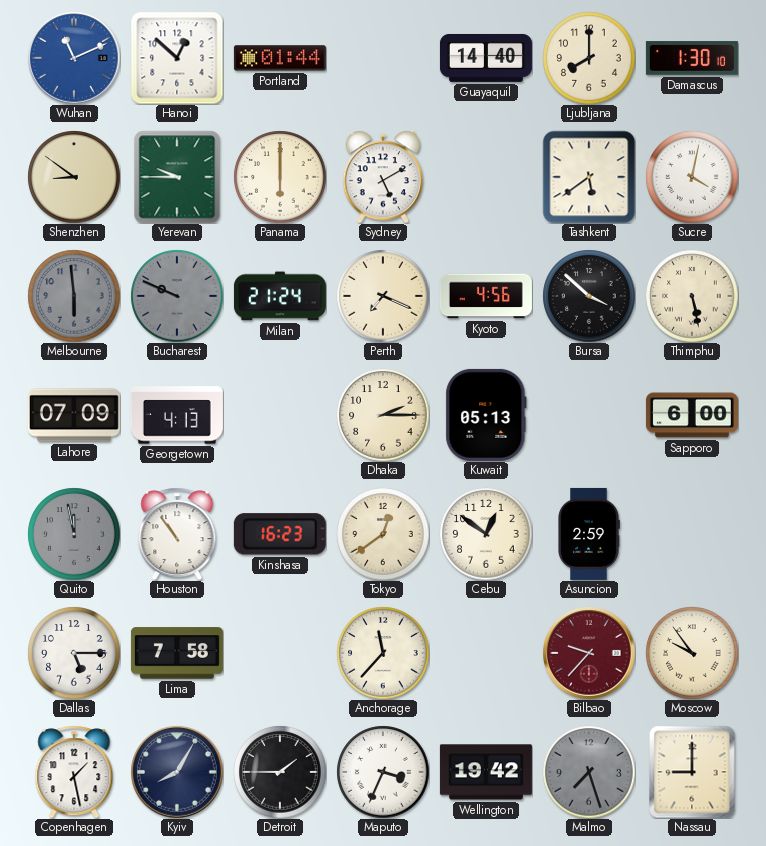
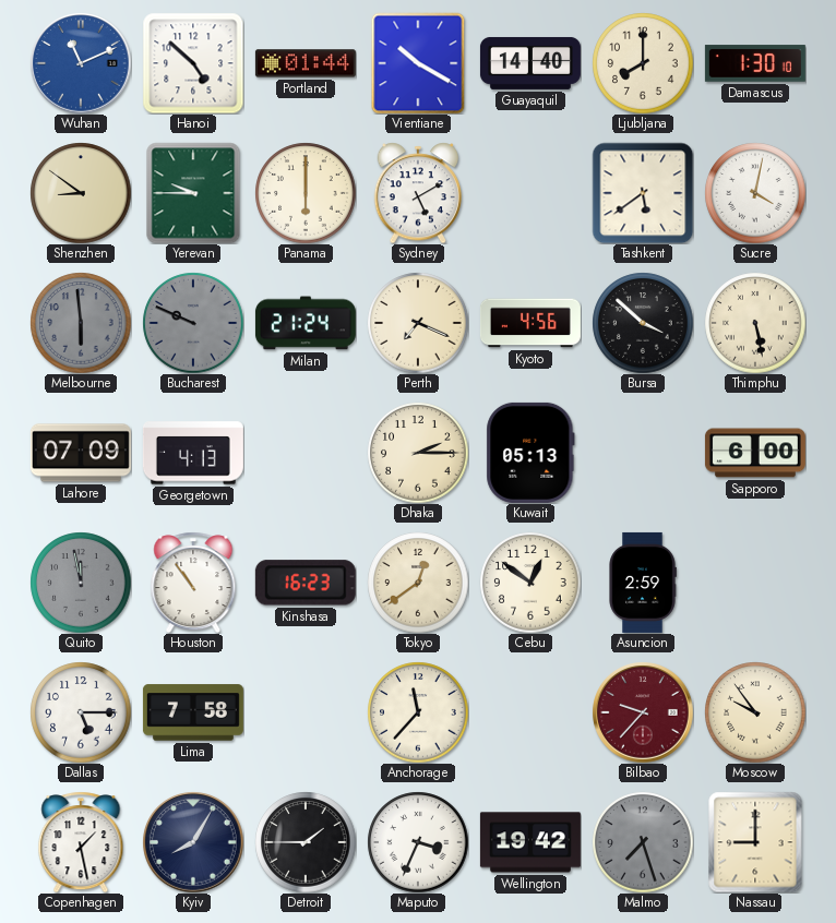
Hanoi: 12:52 -> 4:52
Vientiane: none -> 10:20
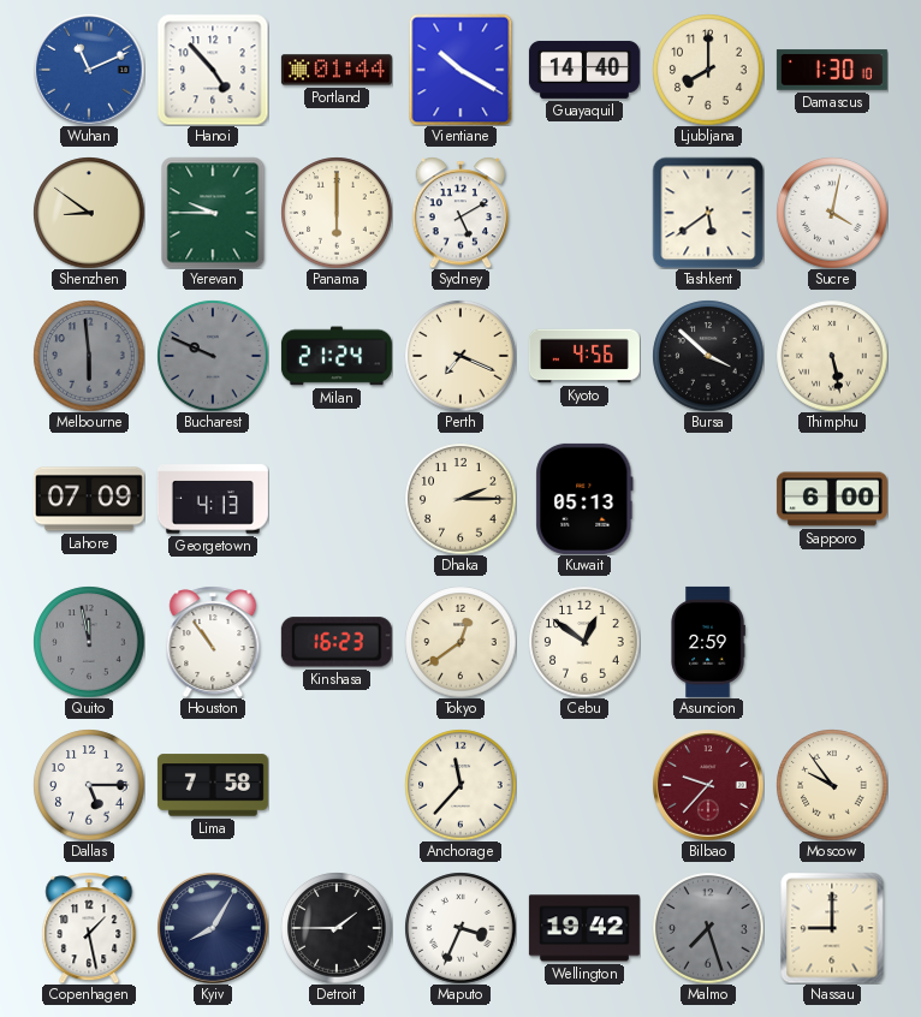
Hanoi: 4:52 -> 4:53
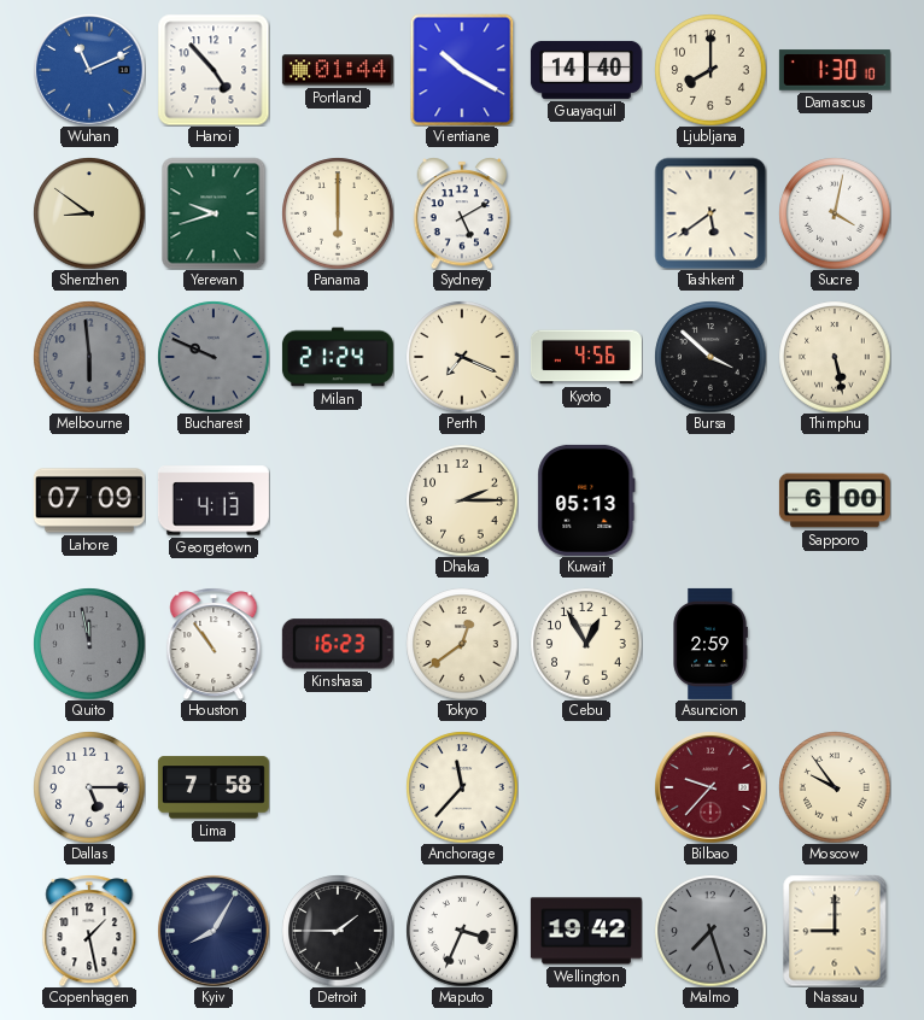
Yerevan: 9:45 -> 9:42
Cebu: 12:51 -> 12:55
